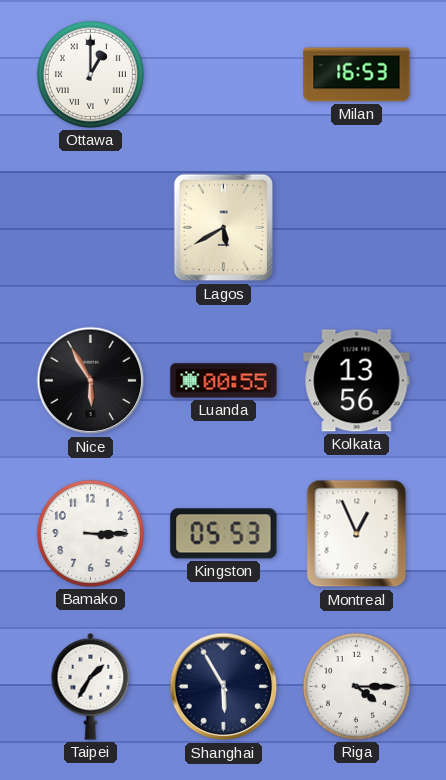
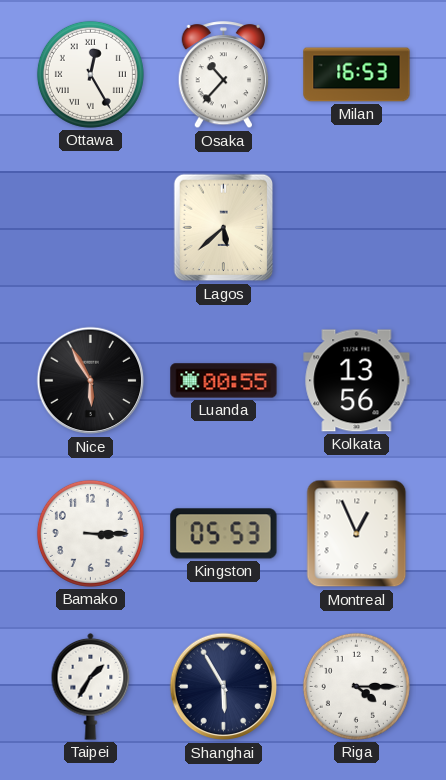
Ottawa: 1:00 -> 12:25
Osaka: none -> 10:37
Lagos: 5:40 -> 5:38
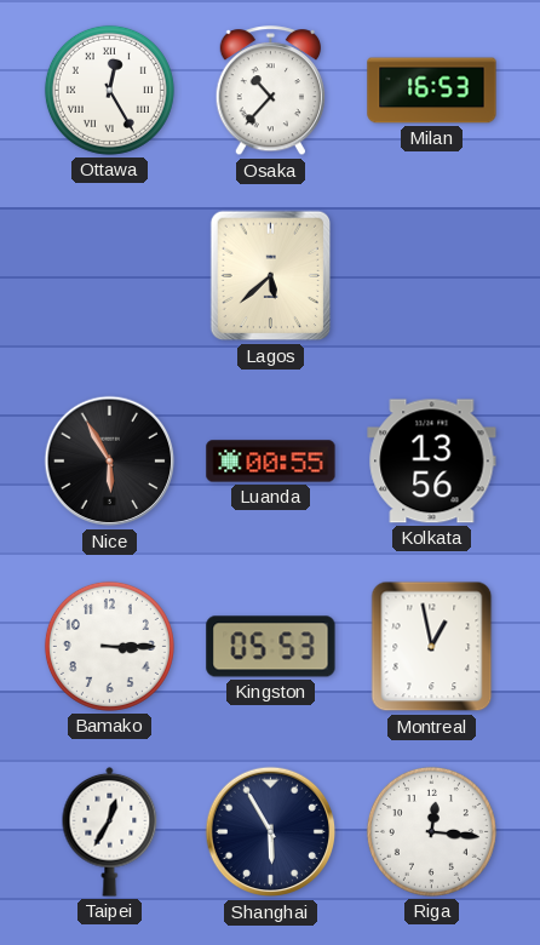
Montreal: 12:56 -> 12:58
Taipei: 1:35 -> 12:35
Riga: 4:15 -> 12:16
